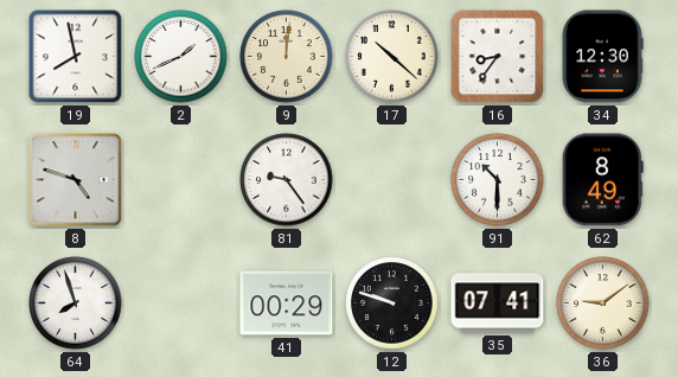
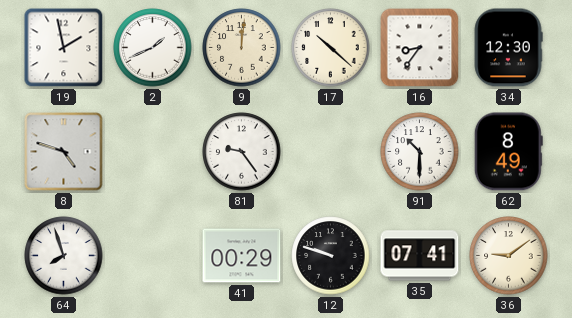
19: 7:58 -> 1:58
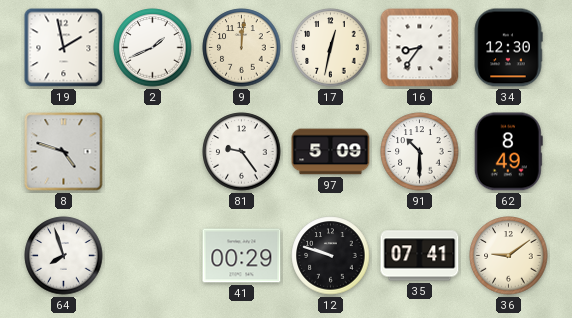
17: 10:22 -> 12:32
97: none -> 5:09
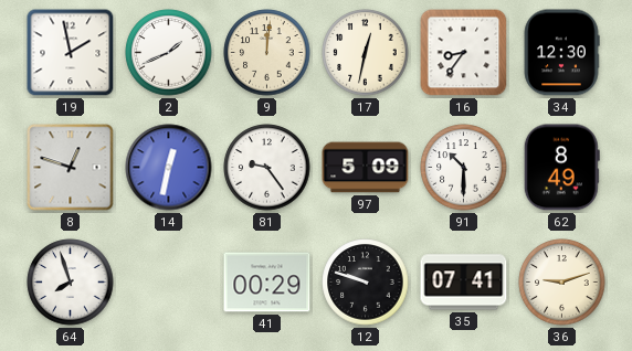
8: 4:48 -> 12:48
14: none -> 12:32
36: 9:09 -> 9:12
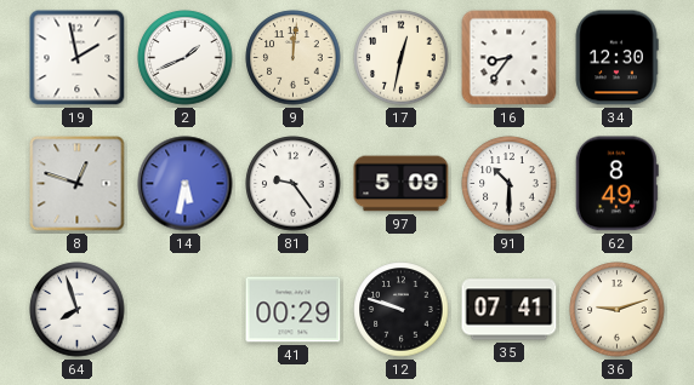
14: 12:32 -> 5:32
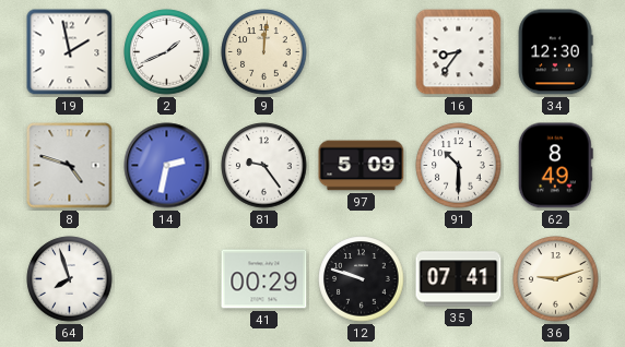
17: 12:32 -> none
8: 12:48 -> 4:48
14: 5:32 -> 2:32
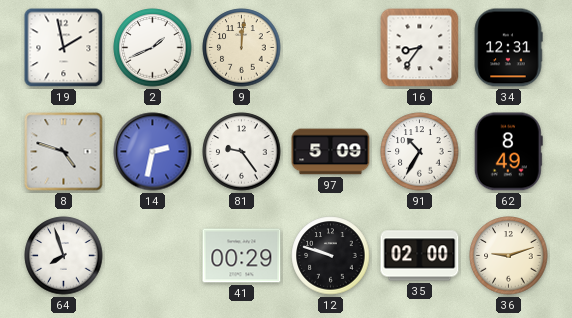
34: 12:30 -> 12:31
91: 10:30 -> 10:35
35: 07:41 -> 02:00
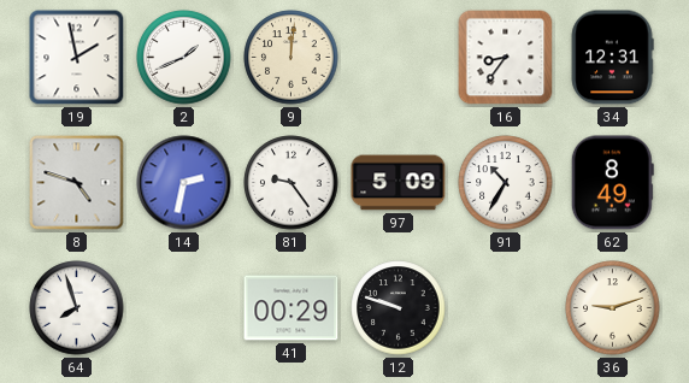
35: 02:00 -> none
